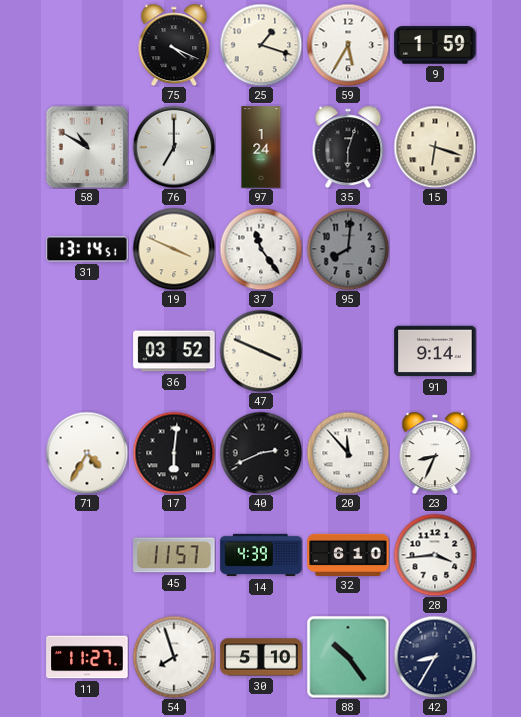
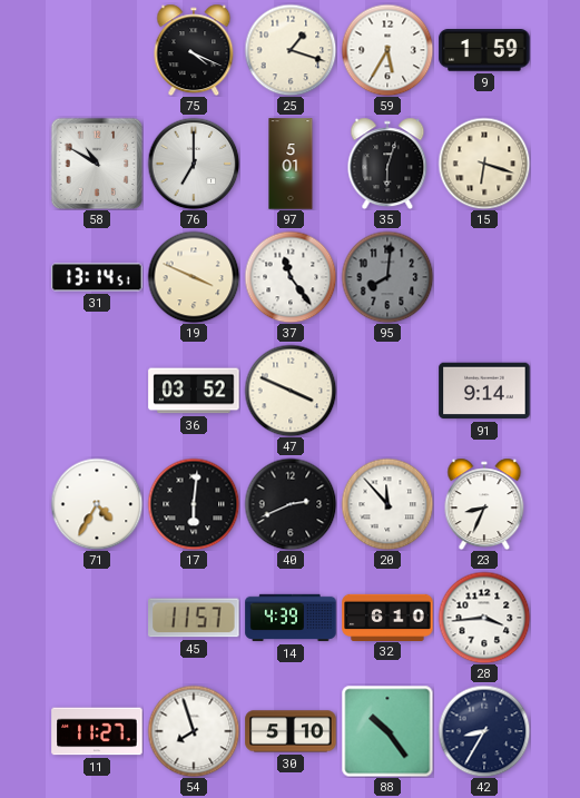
97: 1:24 -> 5:01
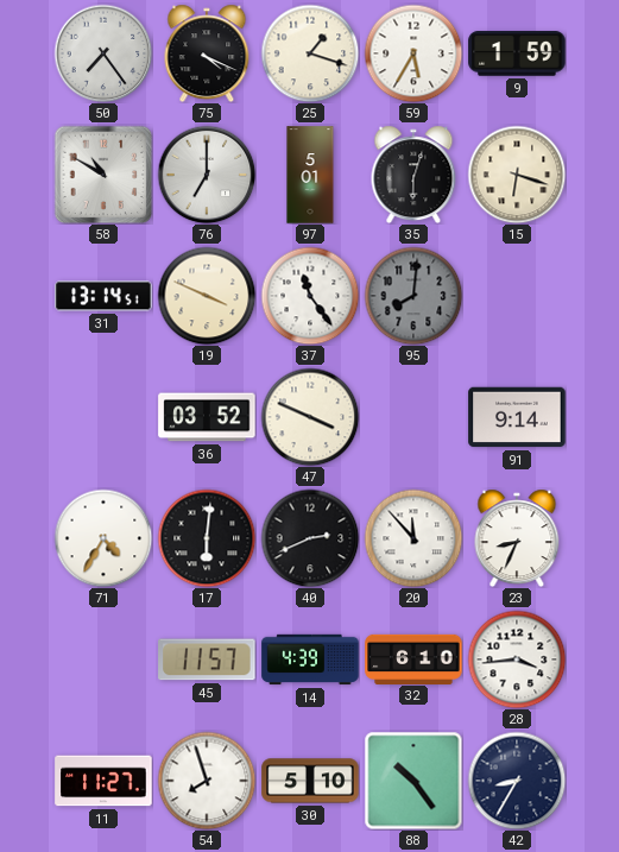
50: none -> 7:24
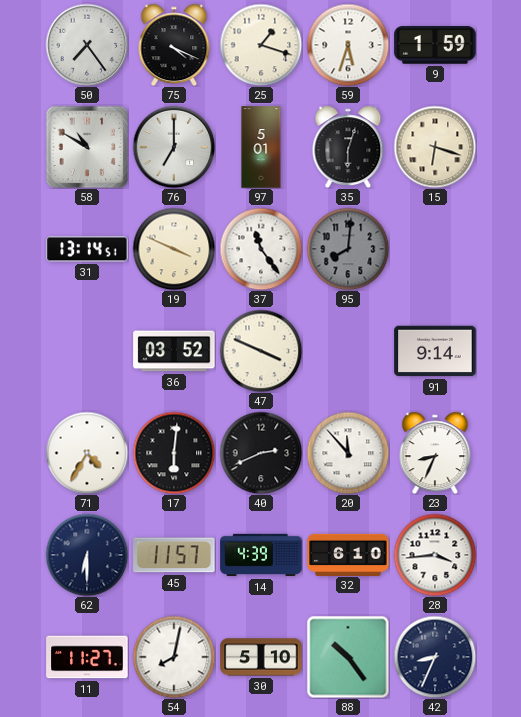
59: 5:35 -> 5:33
62: none -> 6:30
54: 7:57 -> 8:02
42: 8:35 -> 8:34
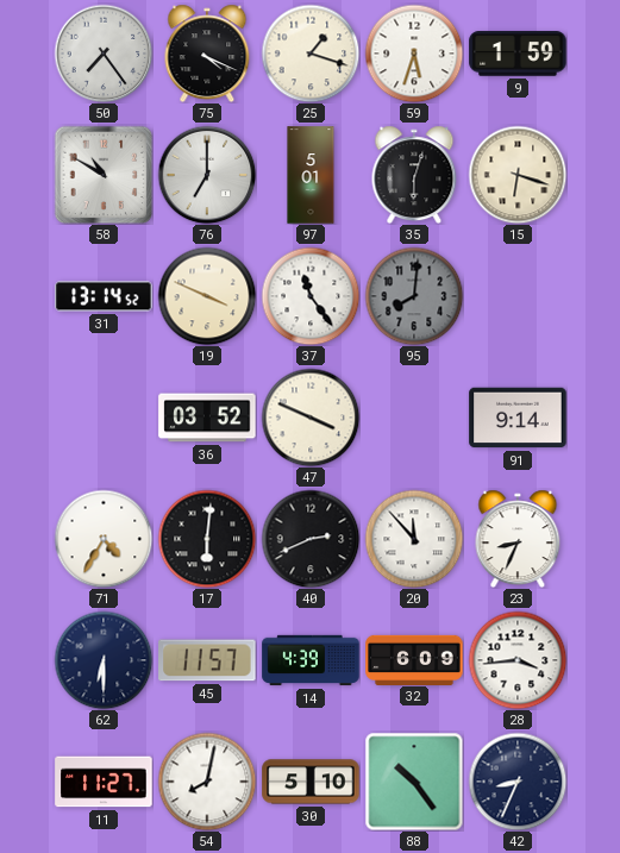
31: 13:14:51 -> 13:14:52
32: 6:10 -> 6:09
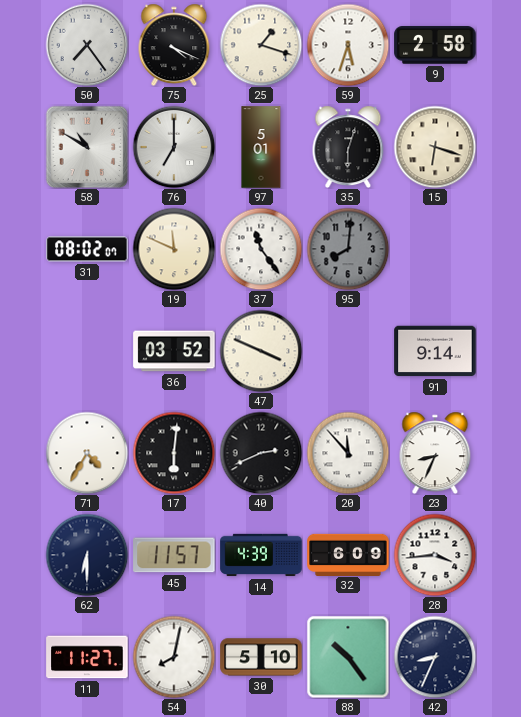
9: 1:59 -> 2:58
31: 13:14 -> 08:02
19: 3:49 -> 11:49
